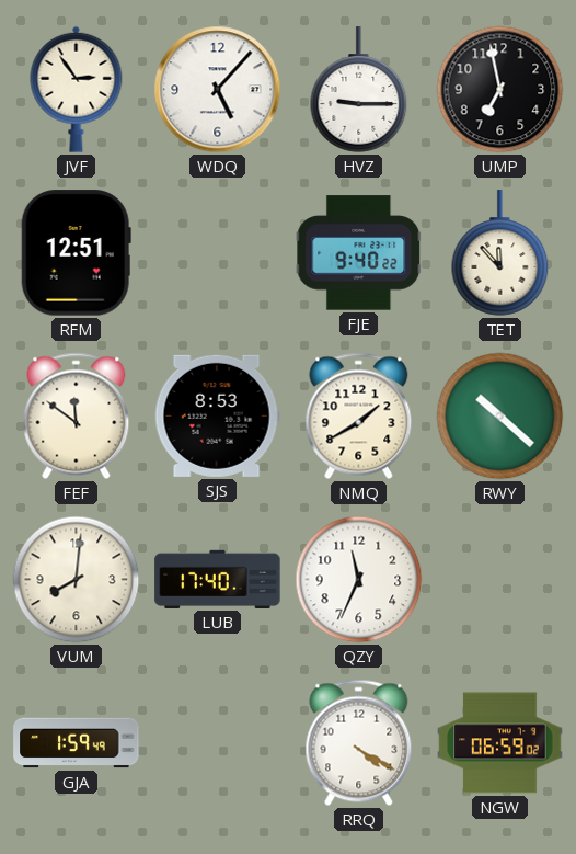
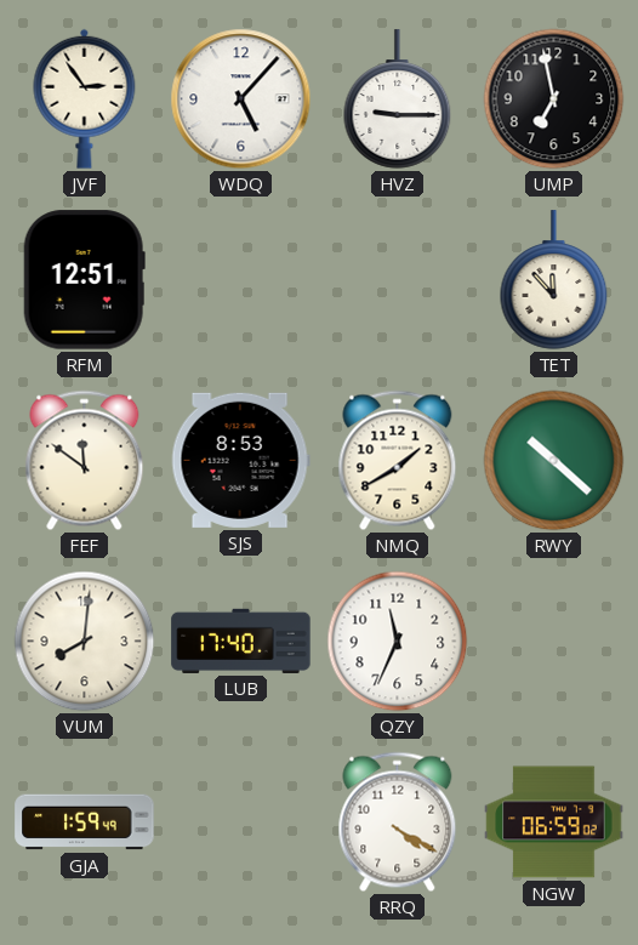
FJE: 9:40 -> none
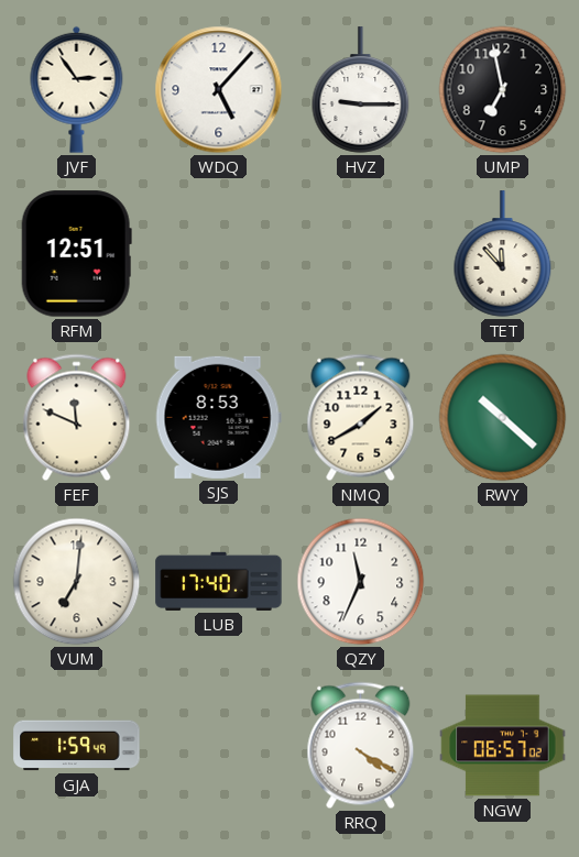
FEF: 11:51 -> 11:49
VUM: 8:01 -> 7:01
NGW: 06:59 -> 06:57
